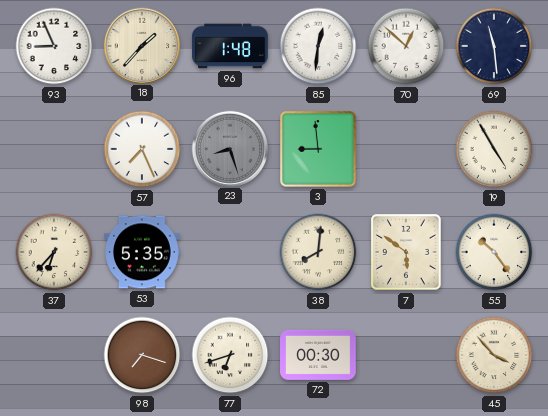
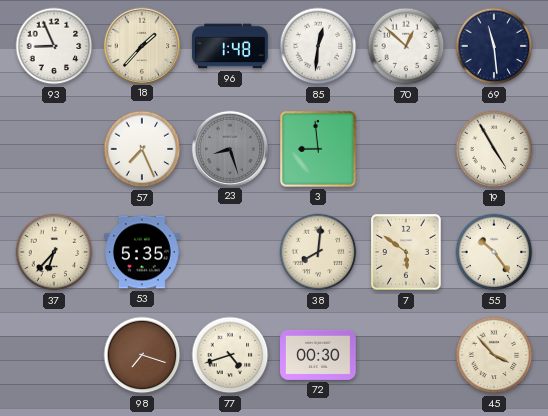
77: 6:42 -> 4:42
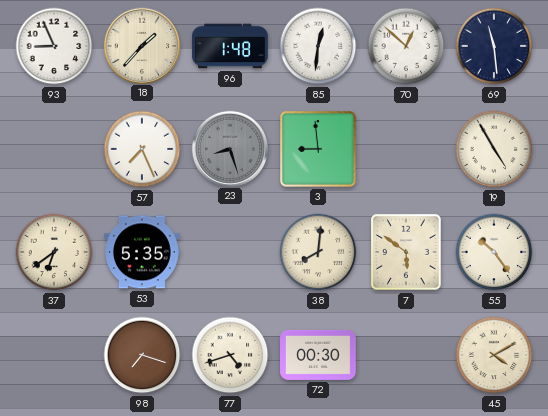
37: 6:37 -> 6:39
45: 3:53 -> 4:10
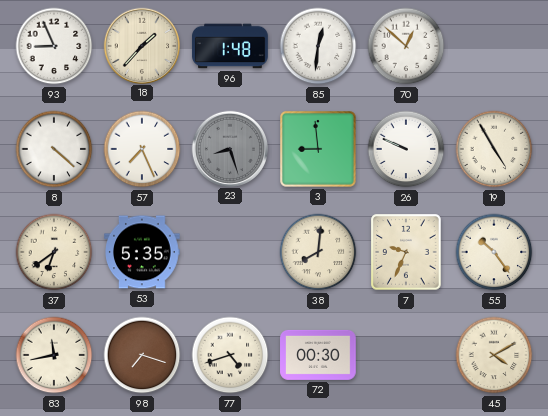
69: 11:29 -> none
8: none -> 4:22
26: none -> 9:49
7: 5:51 -> 9:34
83: none -> 11:43
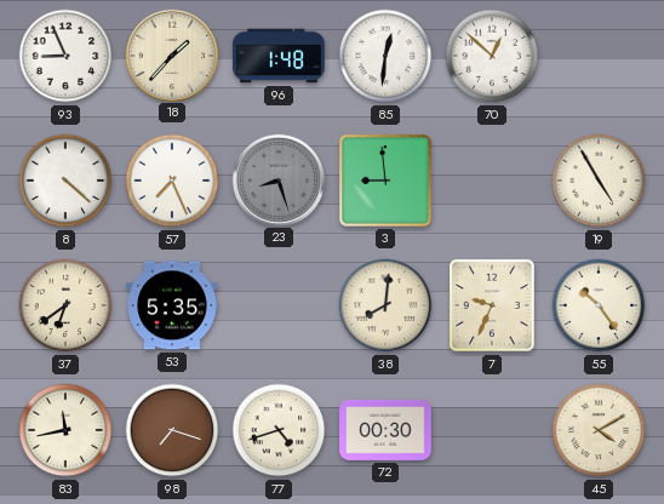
26: 9:49 -> none
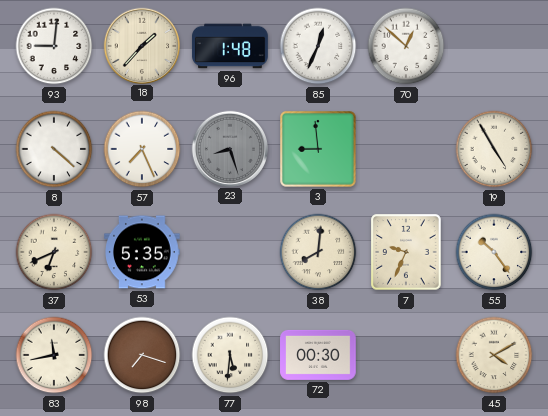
93: 8:56 -> 9:01
85: 12:31 -> 12:34
37: 6:39 -> 6:41
77: 4:42 -> 5:31
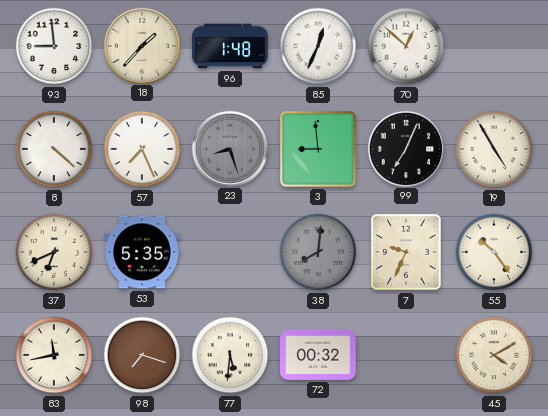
93: 9:01 -> 8:59
99: none -> 7:04
38 dial: cream -> grey
72: 00:30 -> 00:32
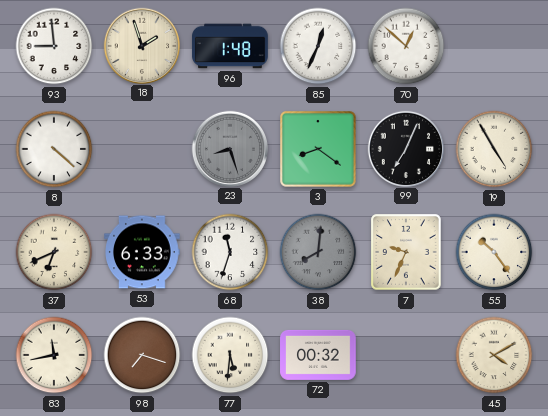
18: 1:37 -> 1:57
57: 7:26 -> none
3: 8:59 -> 8:21
53: 5:35 -> 6:33
68: none -> 11:33
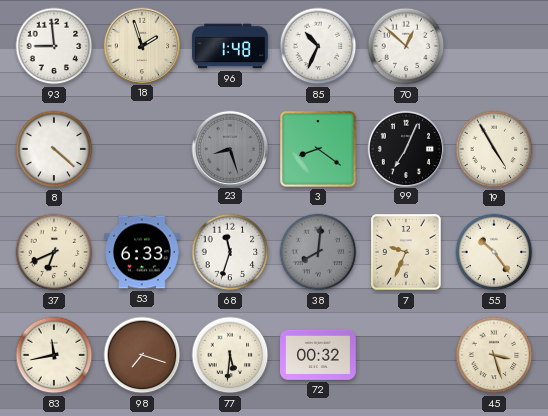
85: 12:34 -> 10:34
45: 4:10 -> 3:27
